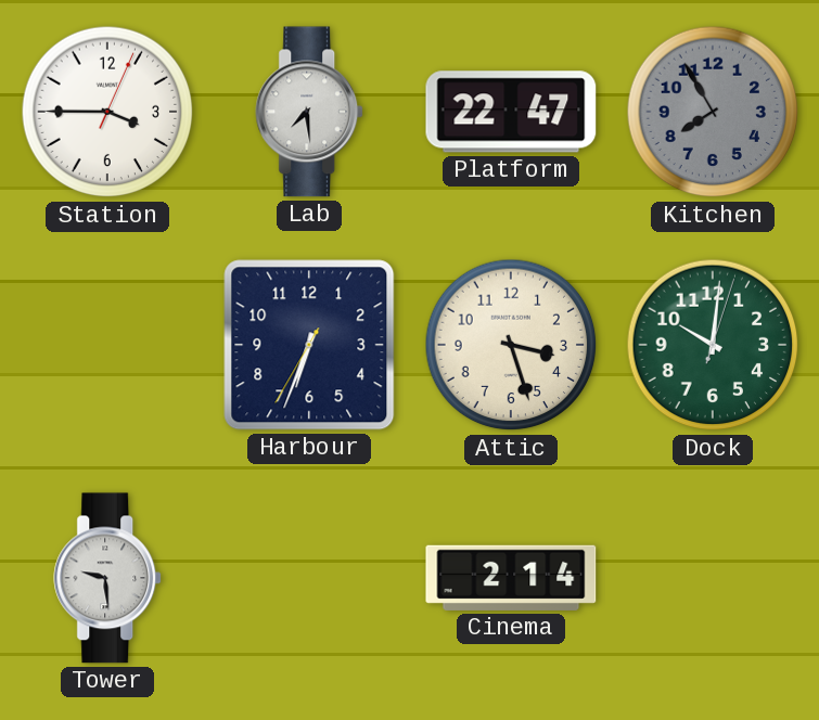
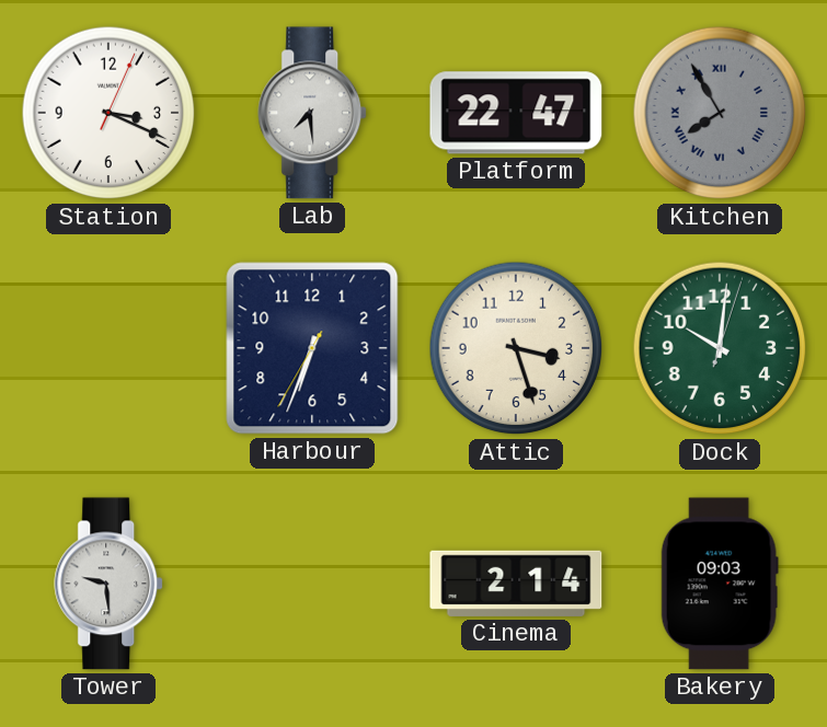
Station: 3:45 -> 3:19
Kitchen numerals: Arabic -> Roman
Bakery: none -> 09:03
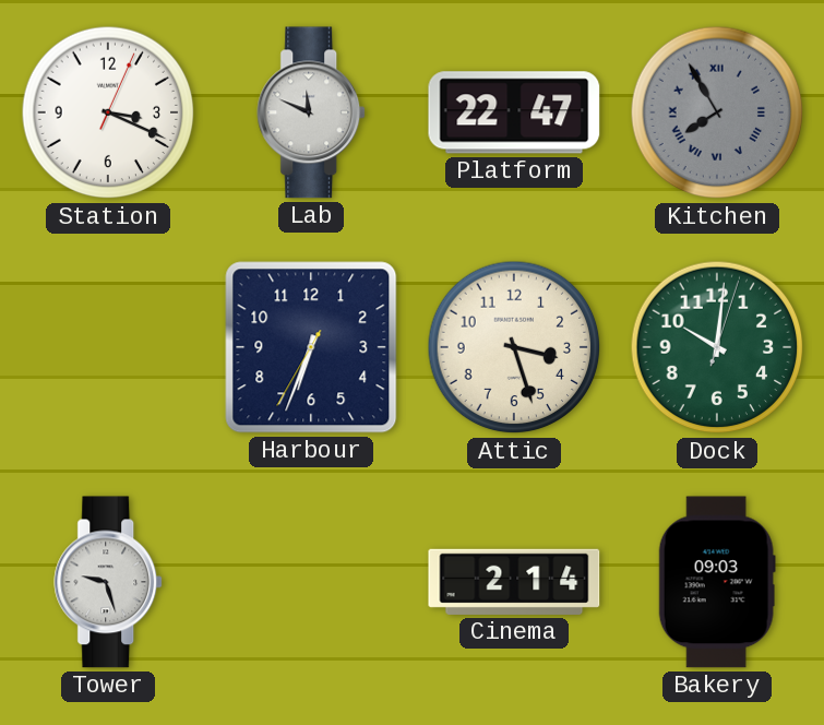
Lab: 7:29 -> 11:49
Tower: 9:29 -> 9:27
